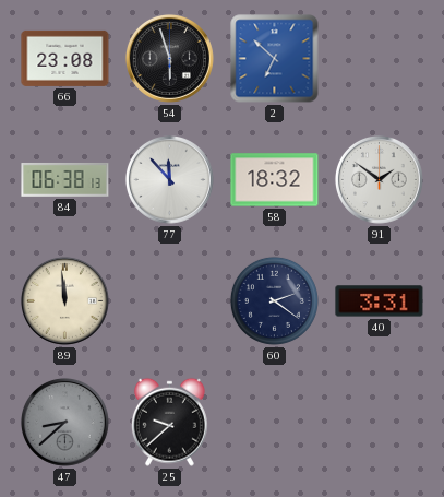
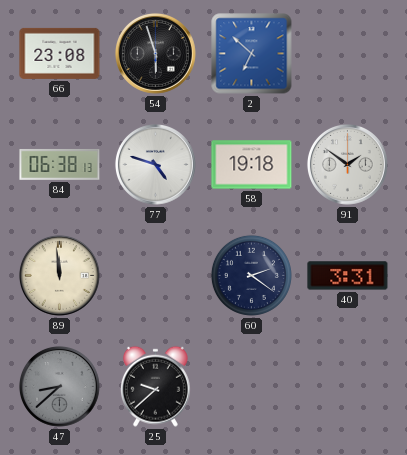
77: 11:53 -> 4:48
58: 18:32 -> 19:18
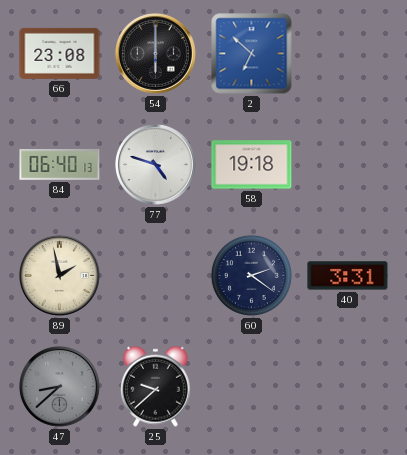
54: 5:57 -> 6:00
84: 06:38 -> 06:40
91: 1:51 -> none
89: 11:59 -> 1:58
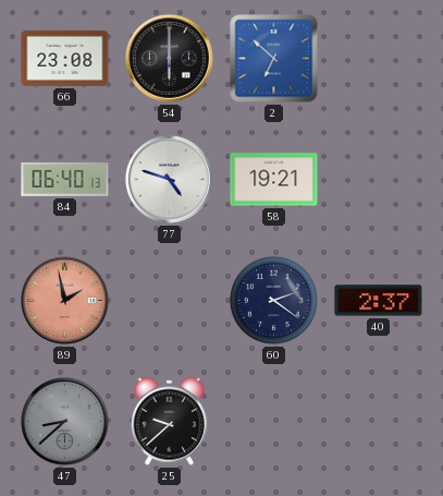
58: 19:18 -> 19:21
89 dial: cream -> salmon
40: 3:31 -> 2:37
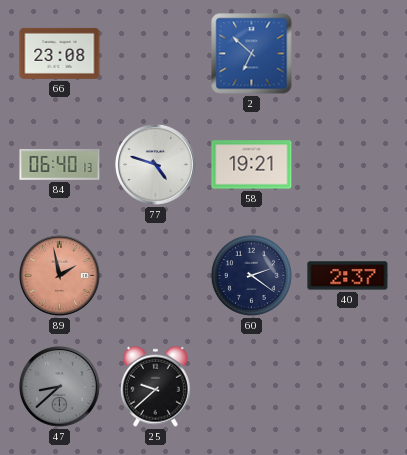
54: 6:00 -> none
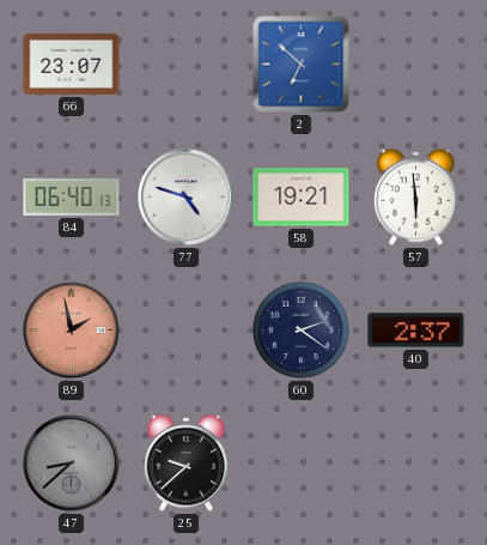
66: 23:08 -> 23:07
57: none -> 5:59
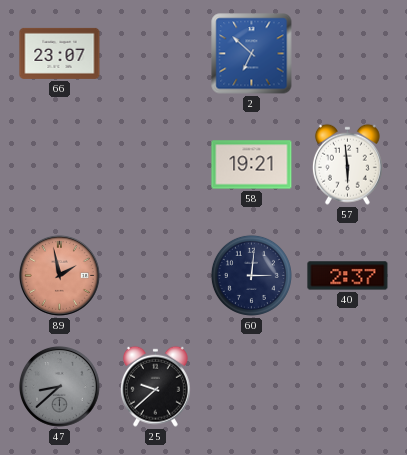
84: 06:40 -> none
77: 4:48 -> none
60: 2:21 -> 3:01
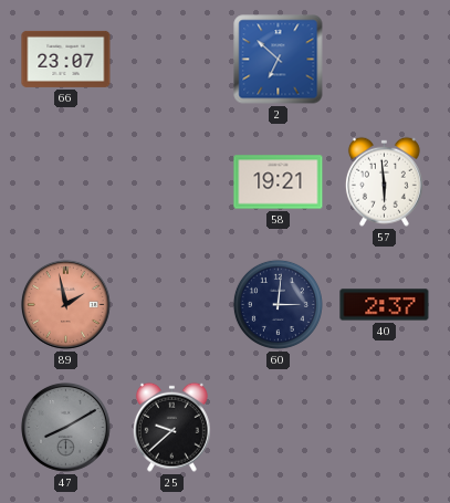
47: 8:38 -> 8:10
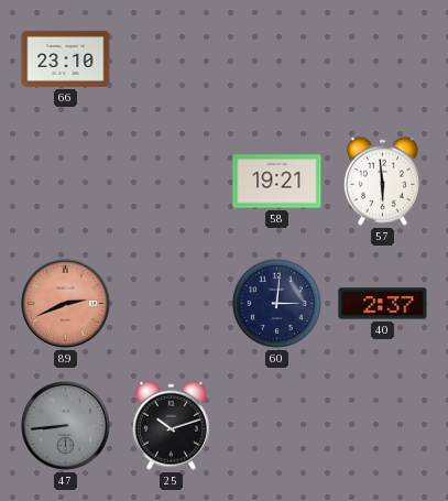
66: 23:07 -> 23:10
2: 6:52 -> none
89: 1:58 -> 2:41
47: 8:10 -> 8:44
25: 9:38 -> 10:12
